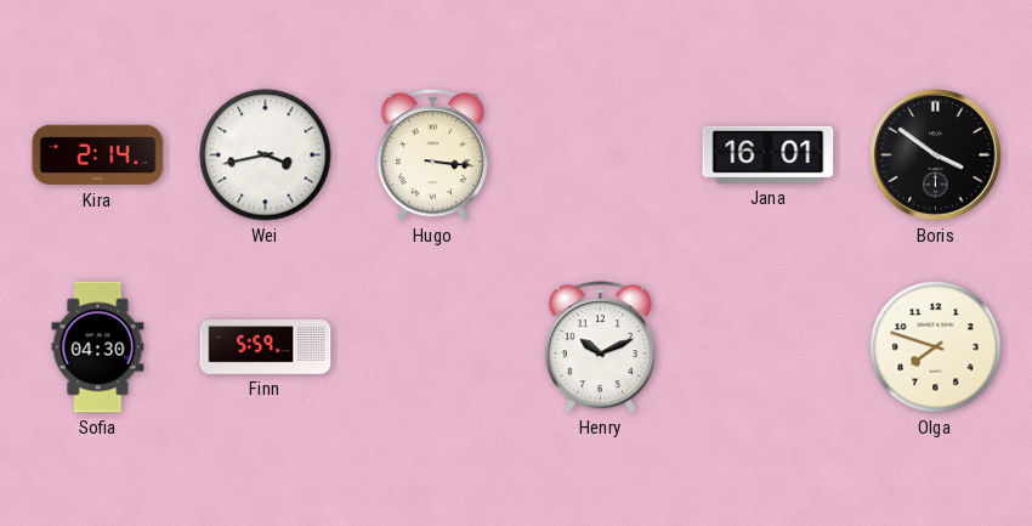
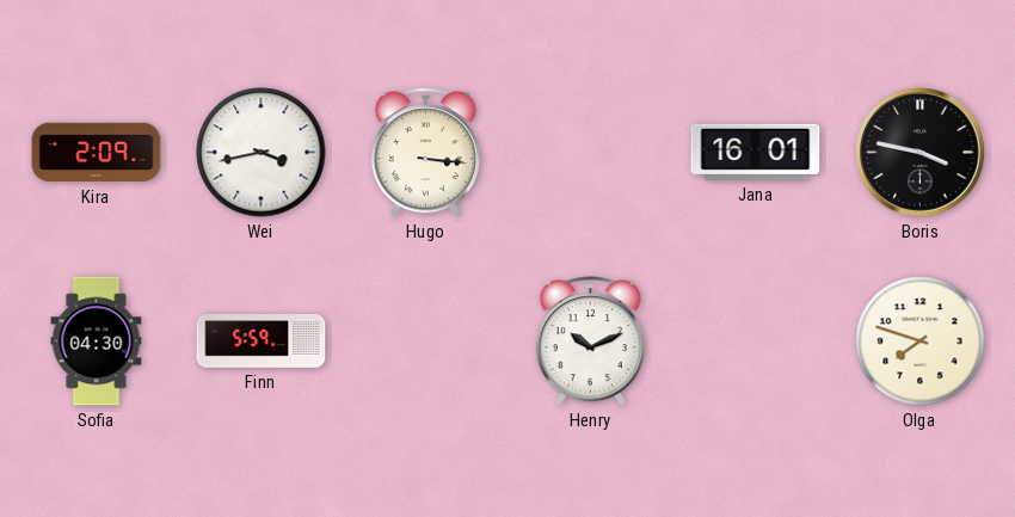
Kira: 2:14 -> 2:09
Boris: 3:51 -> 3:47
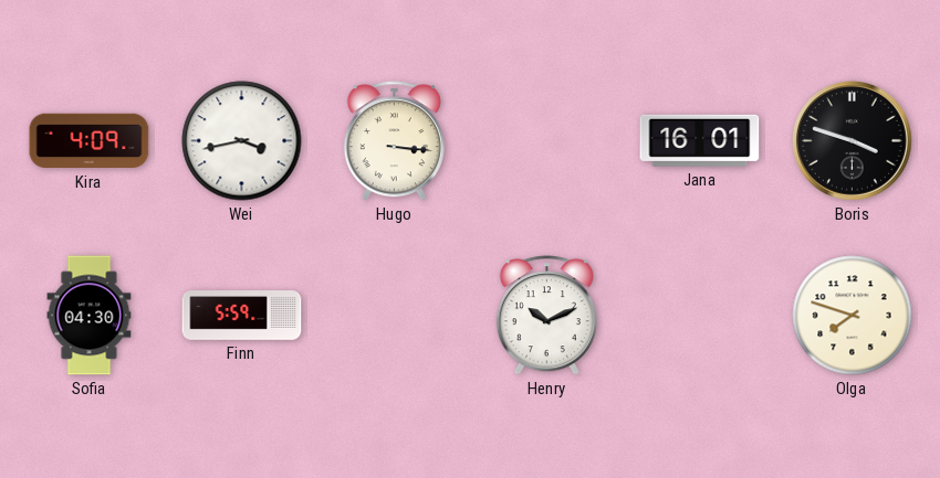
Kira: 2:09 -> 4:09
Boris: 3:47 -> 3:48
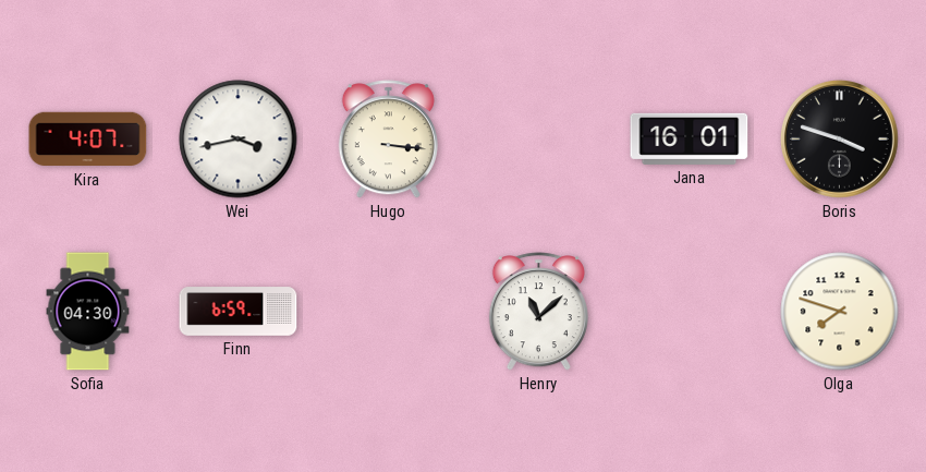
Kira: 4:09 -> 4:07
Finn: 5:59 -> 6:59
Henry: 10:11 -> 11:08
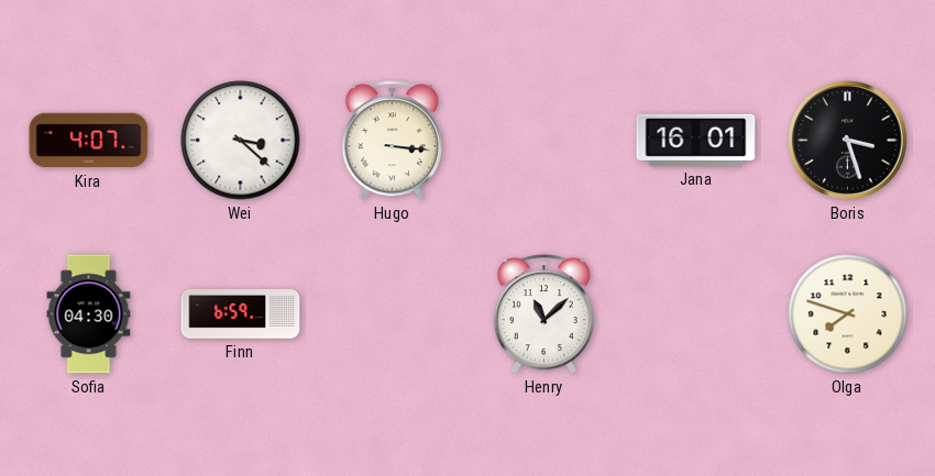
Wei: 3:43 -> 3:22
Boris: 3:48 -> 3:27
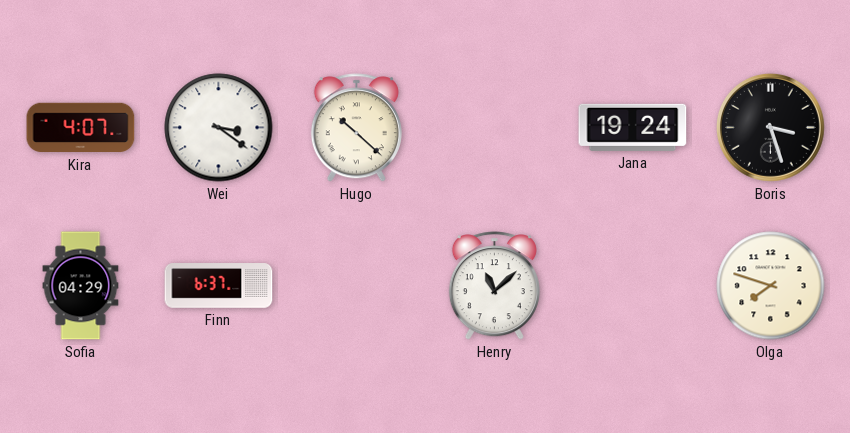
Wei: 3:22 -> 3:21
Hugo: 3:16 -> 10:22
Jana: 16:01 -> 19:24
Sofia: 04:30 -> 04:29
Finn: 6:59 -> 6:37
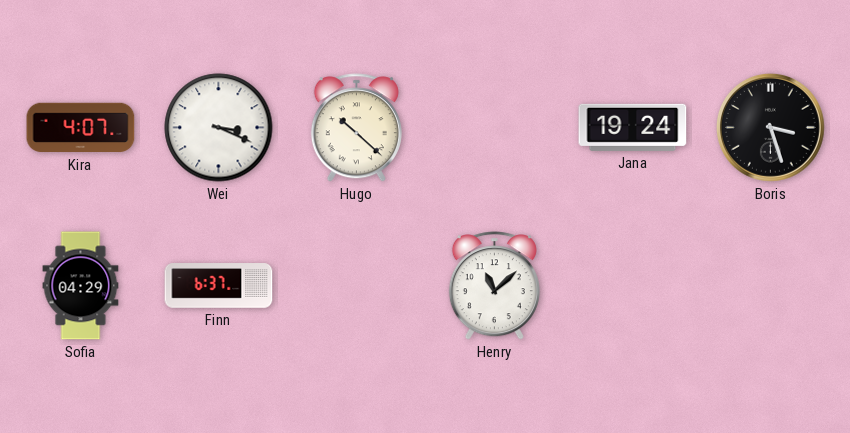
Wei: 3:21 -> 3:19
Olga: 7:48 -> none
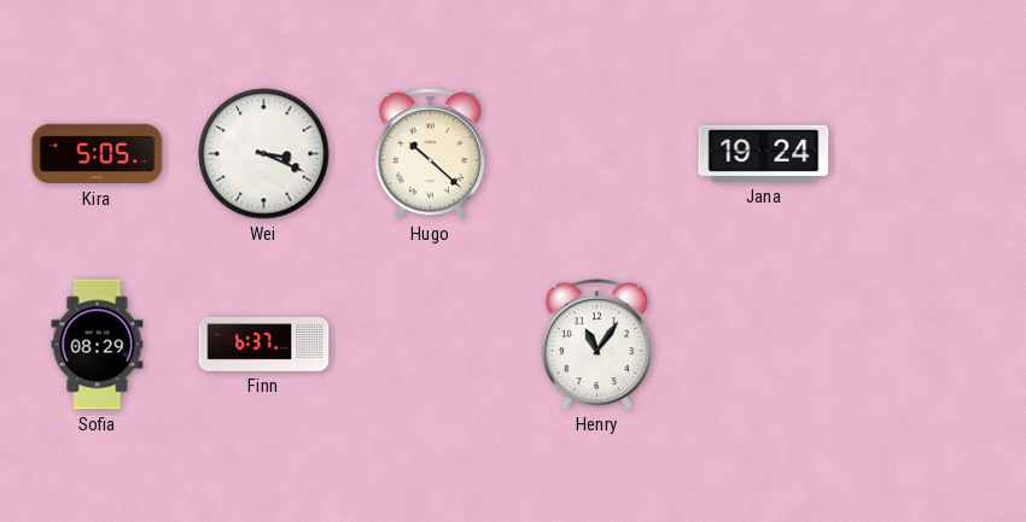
Kira: 4:07 -> 5:05
Boris: 3:27 -> none
Sofia: 04:29 -> 08:29
Henry: 11:08 -> 11:06
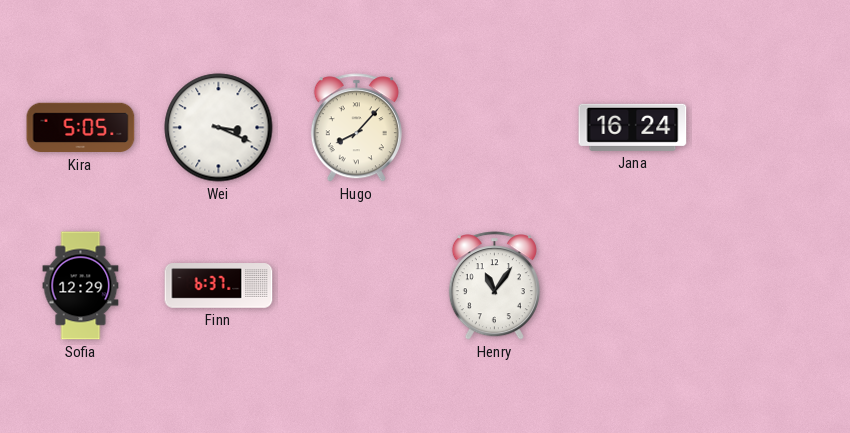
Hugo: 10:22 -> 8:07
Jana: 19:24 -> 16:24
Sofia: 08:29 -> 12:29
